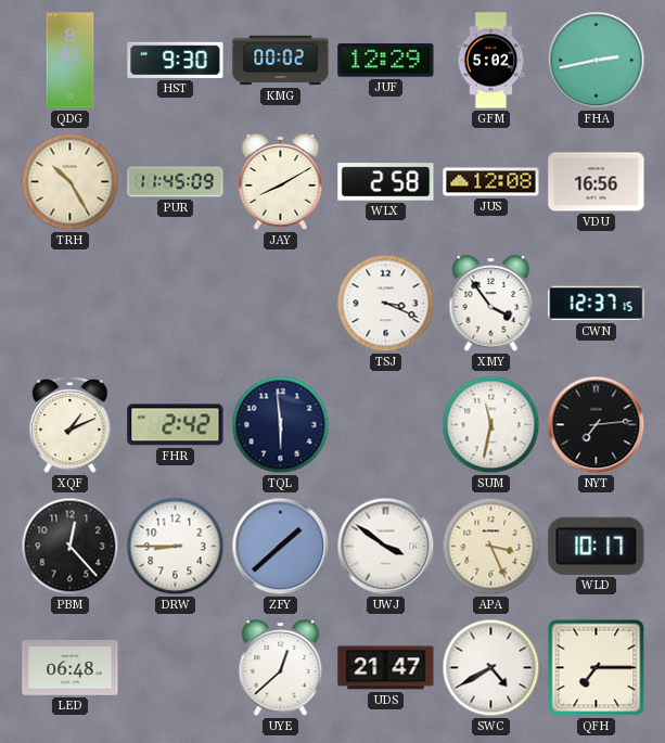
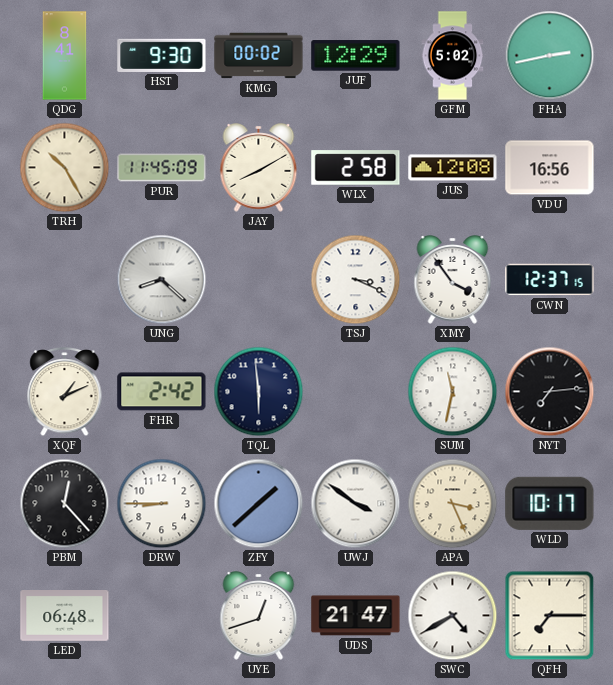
UNG: none -> 8:22
UYE: 12:38 -> 12:42
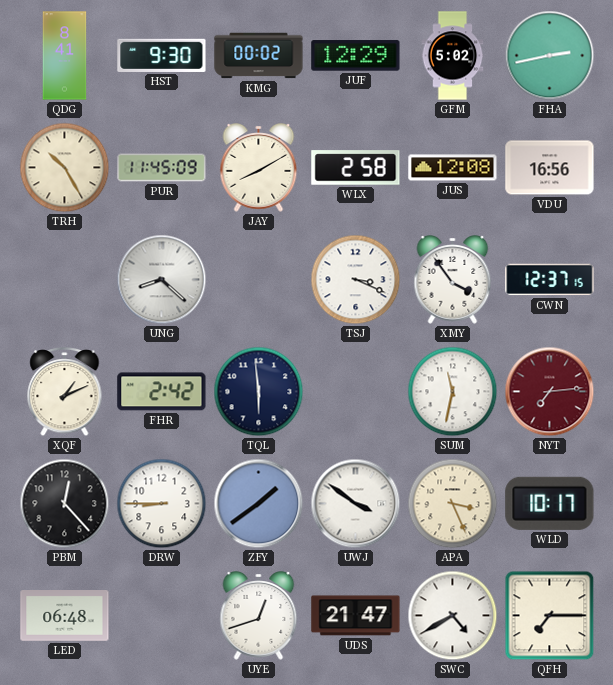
NYT dial: black -> burgundy
ZFY: 1:38 -> 1:39
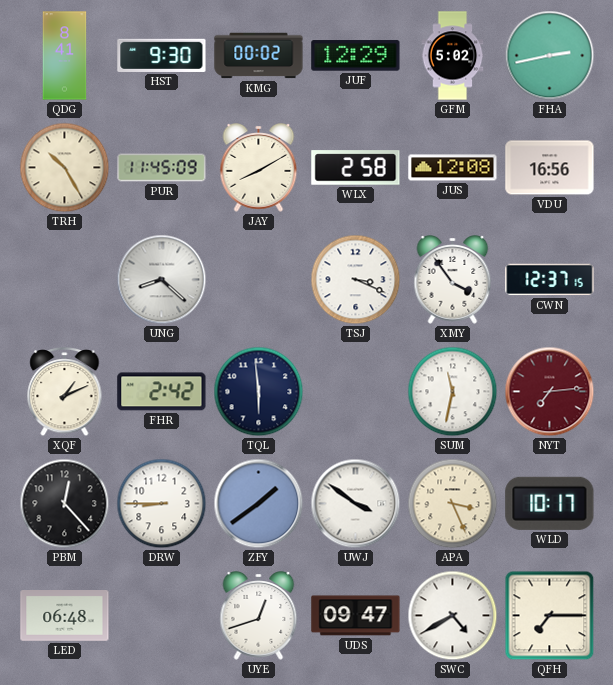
UDS: 21:47 -> 09:47
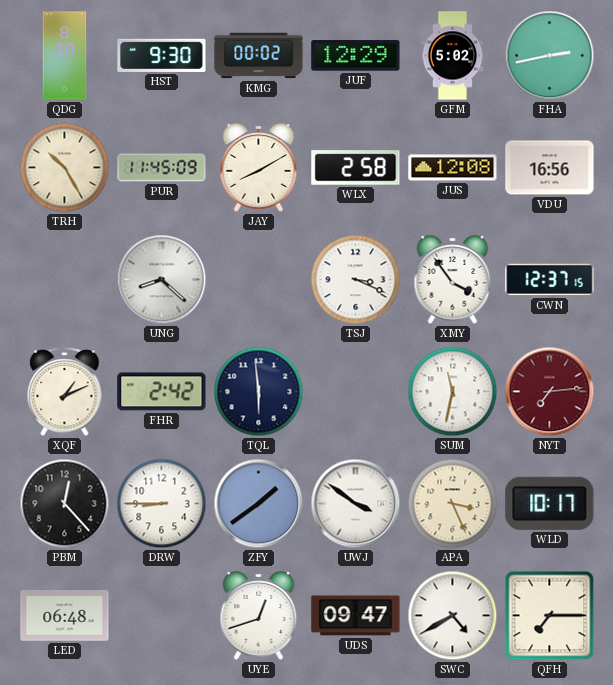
QDG: 8:41 -> 8:10
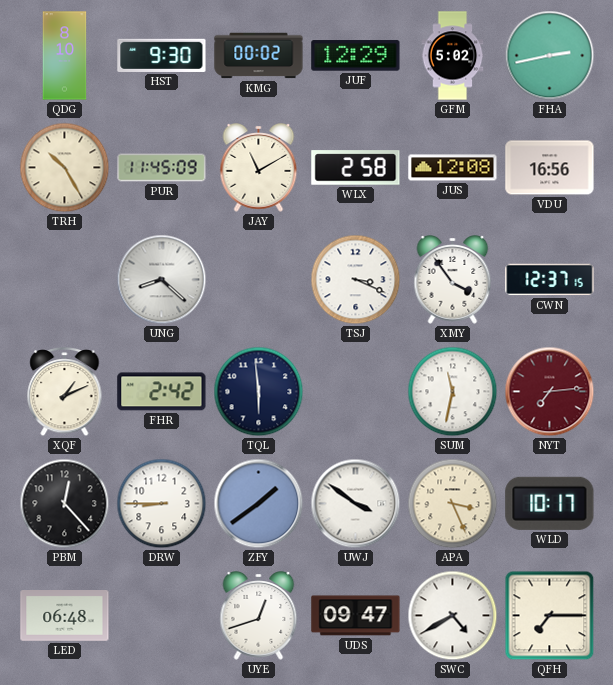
JAY: 8:10 -> 11:10
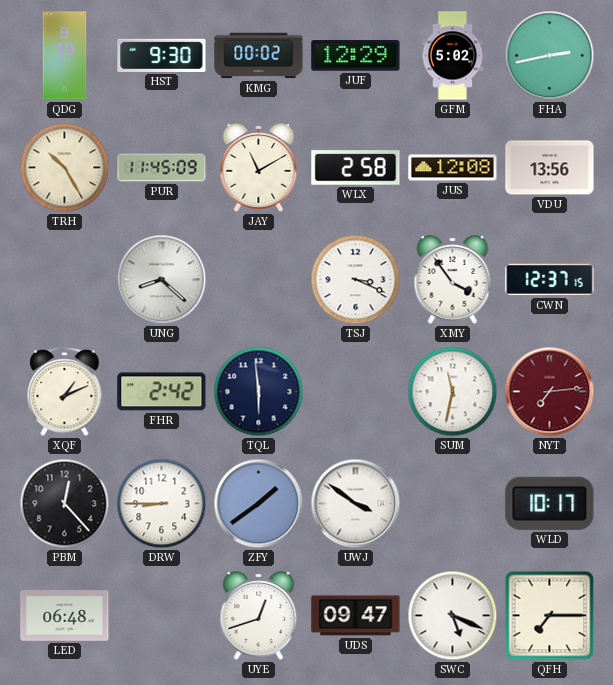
VDU: 16:56 -> 13:56
APA: 3:26 -> none
SWC: 4:40 -> 5:19
